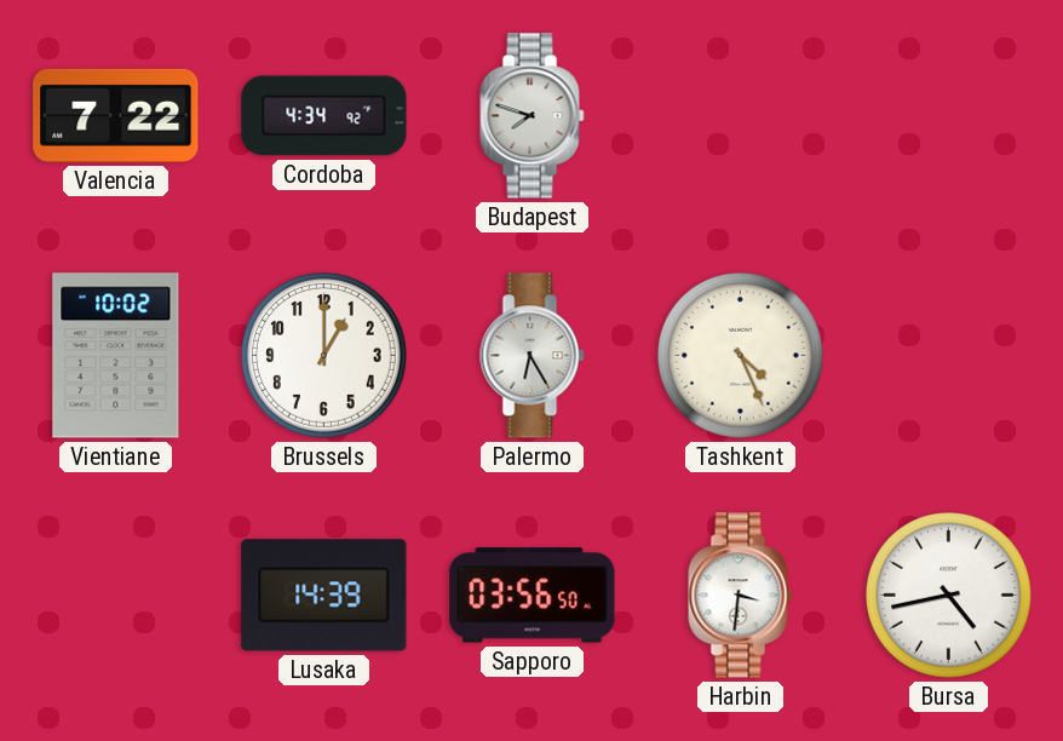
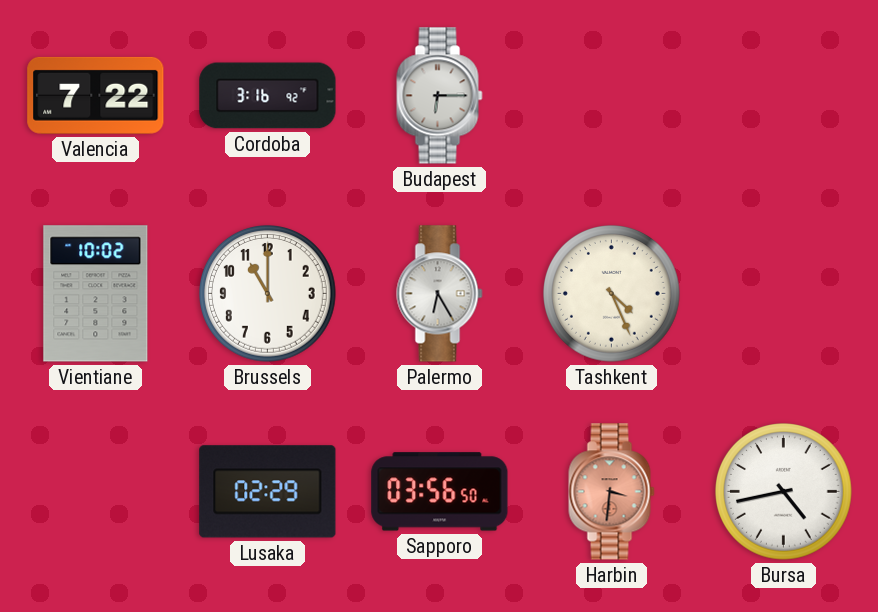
Cordoba: 4:34 -> 3:16
Budapest: 7:48 -> 6:15
Brussels: 1:00 -> 11:00
Lusaka: 14:39 -> 02:29
Harbin dial: white -> salmon
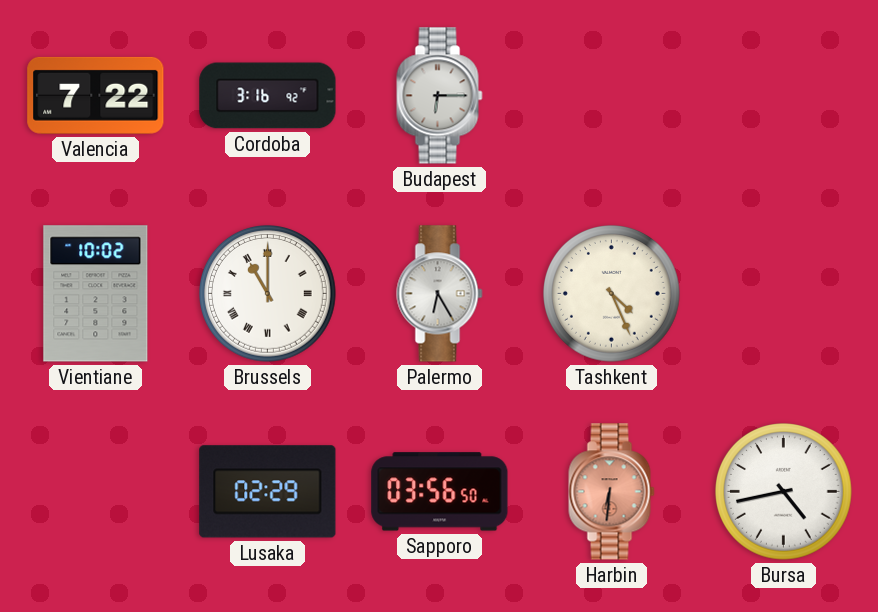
Brussels numerals: Arabic -> Roman
Harbin: 3:31 -> 6:31
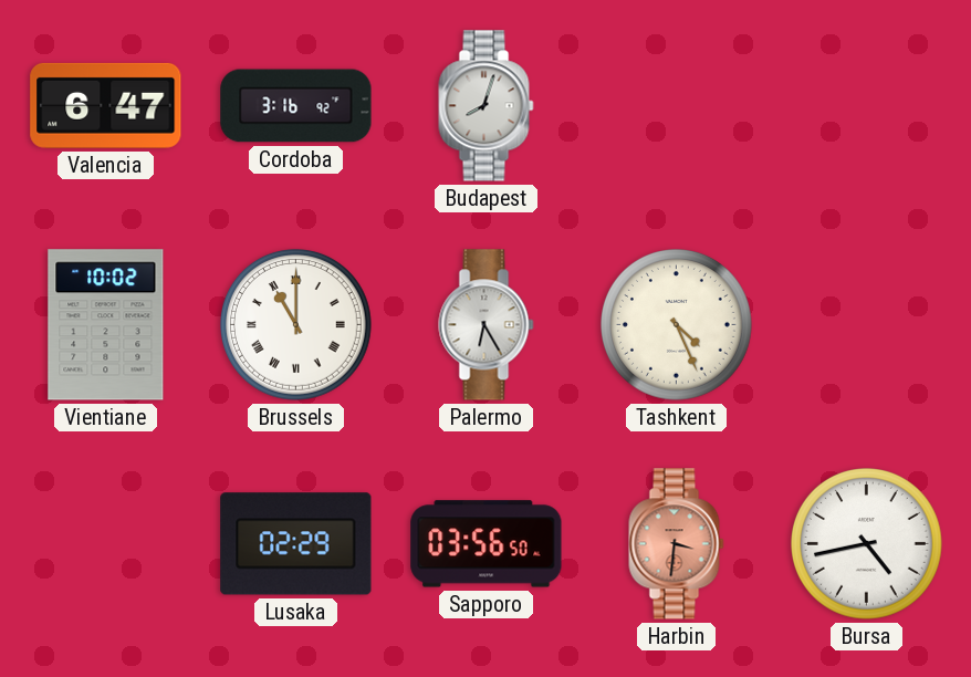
Valencia: 7:22 -> 6:47
Budapest: 6:15 -> 8:03
Harbin: 6:31 -> 3:31
